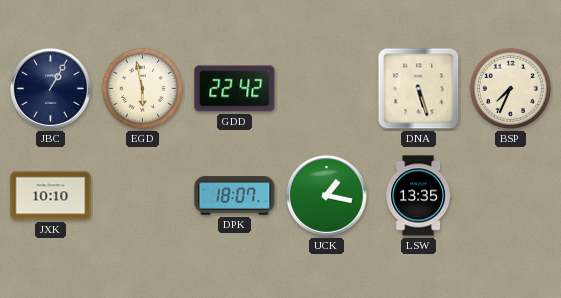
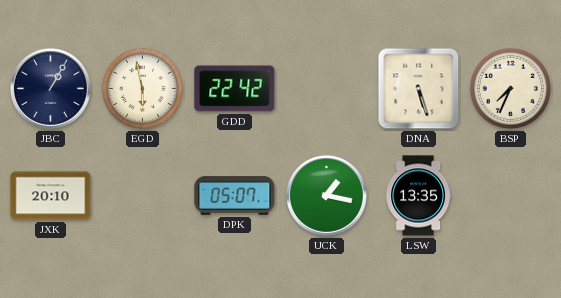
JXK: 10:10 -> 20:10
DPK: 18:07 -> 05:07
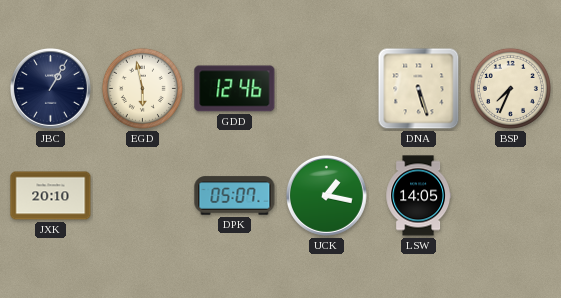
GDD: 22:42 -> 12:46
LSW: 13:35 -> 14:05
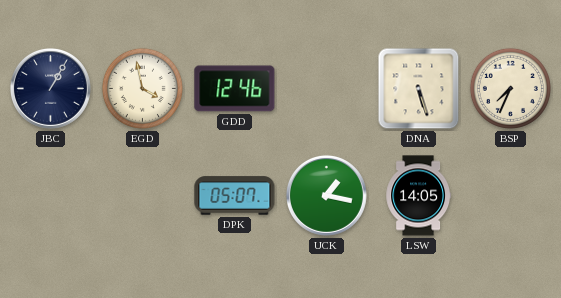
EGD: 5:58 -> 3:58
JXK: 20:10 -> none
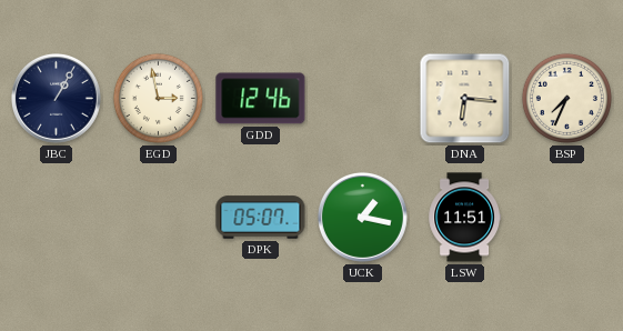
EGD: 3:58 -> 2:58
DNA: 5:27 -> 6:16
LSW: 14:05 -> 11:51
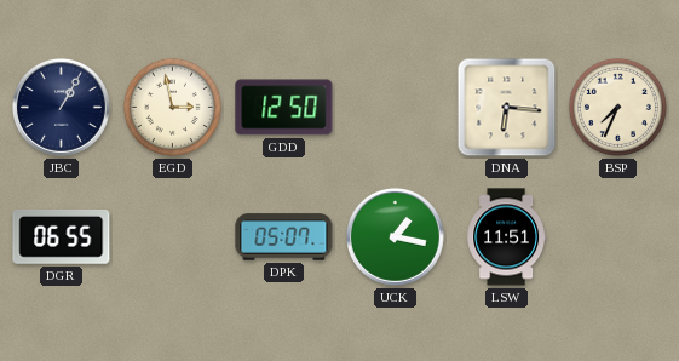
GDD: 12:46 -> 12:50
DGR: none -> 06:55
